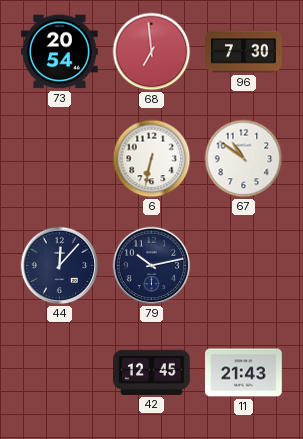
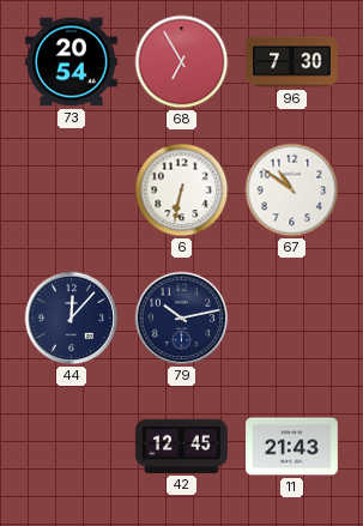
68: 6:59 -> 6:55
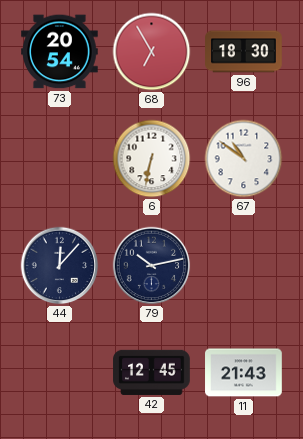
96: 7:30 -> 18:30
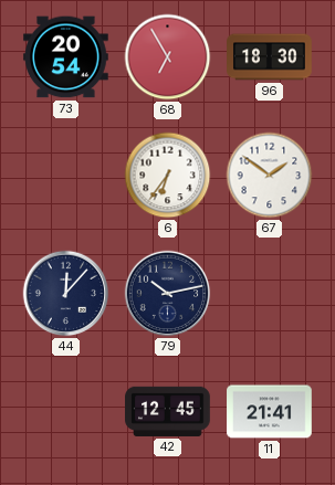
6: 6:32 -> 6:36
67: 10:51 -> 1:51
11: 21:43 -> 21:41
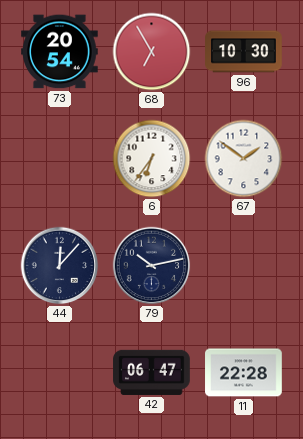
96: 18:30 -> 10:30
42: 12:45 -> 06:47
11: 21:41 -> 22:28
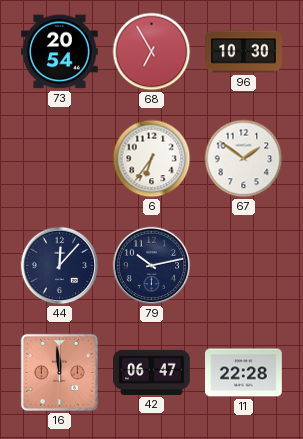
16: none -> 11:59
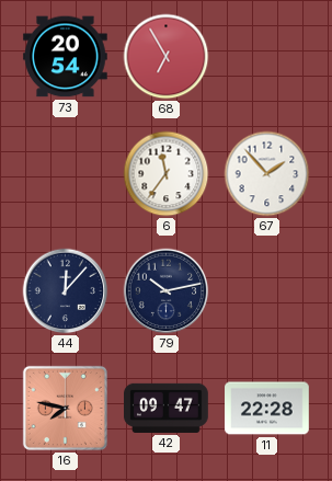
96: 10:30 -> none
6: 6:36 -> 11:36
67: 1:51 -> 1:53
16: 11:59 -> 7:47
42: 06:47 -> 09:47
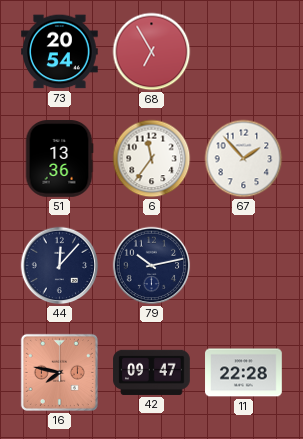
51: none -> 13:36
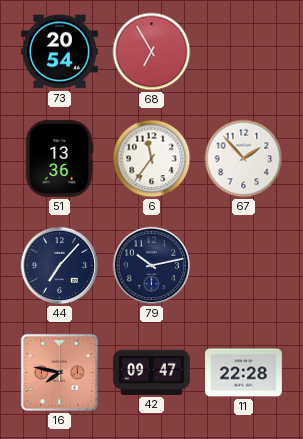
44: 12:07 -> 7:07
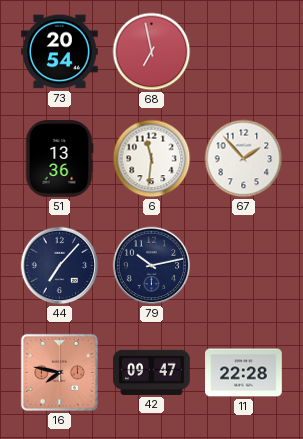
68: 6:55 -> 6:58
6: 11:36 -> 11:31
